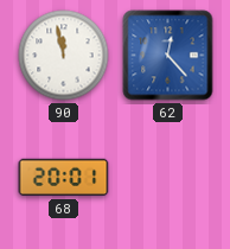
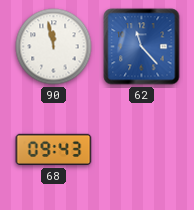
62: 12:23 -> 11:23
68: 20:01 -> 09:43
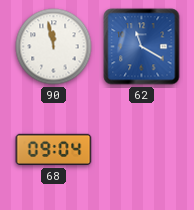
62: 11:23 -> 11:20
68: 09:43 -> 09:04
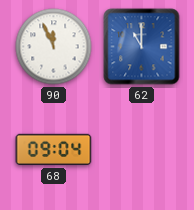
90: 11:58 -> 11:56
62: 11:20 -> 11:00
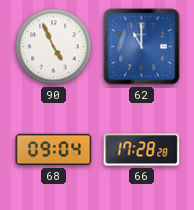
90: 11:56 -> 4:56
66: none -> 17:28
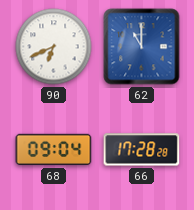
90: 4:56 -> 6:41
